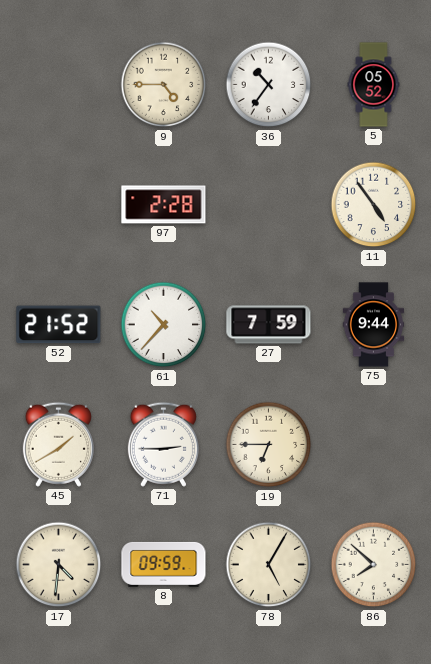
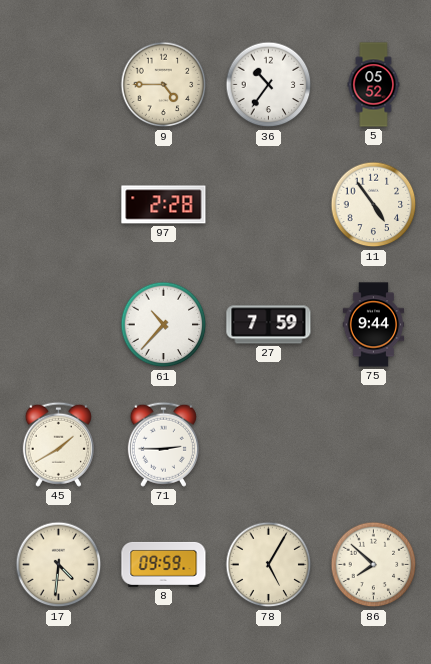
52: 21:52 -> none
19: 6:45 -> none
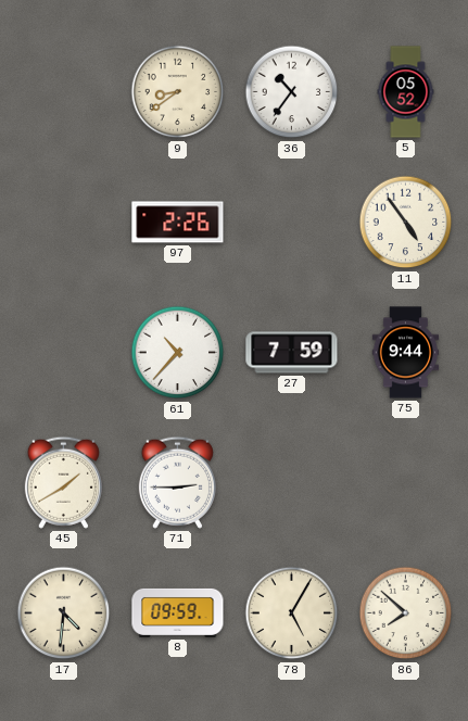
9: 4:45 -> 8:39
97: 2:28 -> 2:26
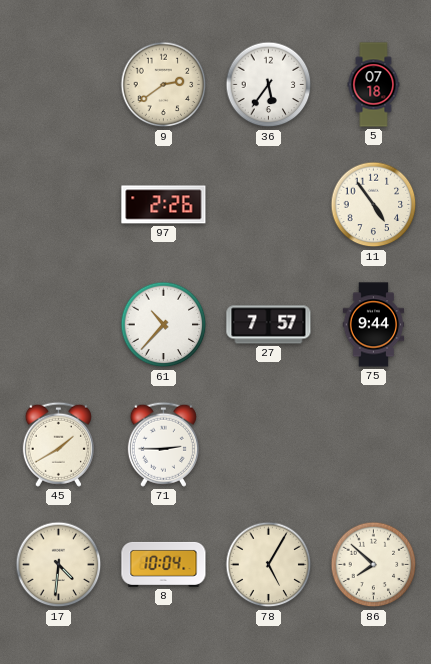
9: 8:39 -> 2:39
36: 10:36 -> 5:36
5: 05:52 -> 07:18
27: 7:59 -> 7:57
8: 09:59 -> 10:04
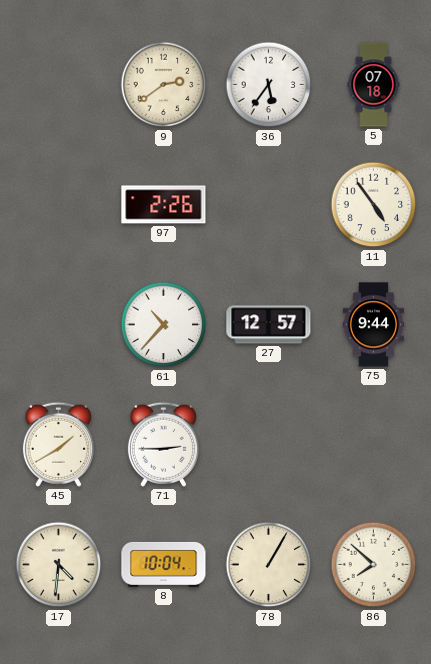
27: 7:57 -> 12:57
78: 5:05 -> 1:05
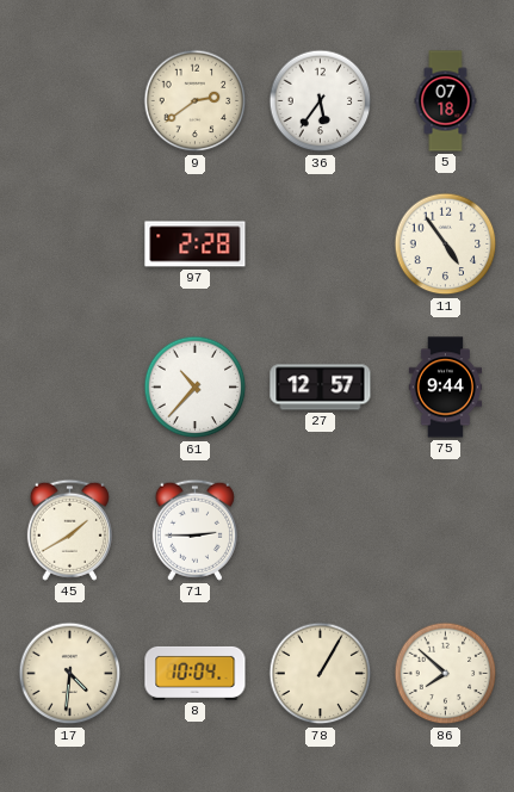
97: 2:26 -> 2:28
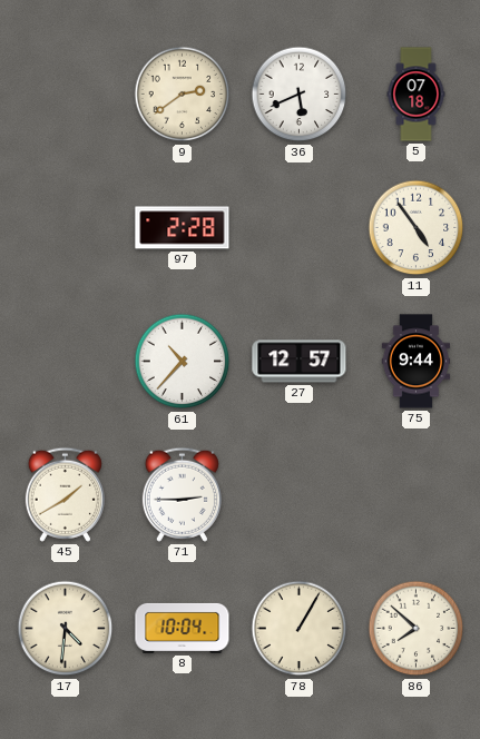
36: 5:36 -> 5:41
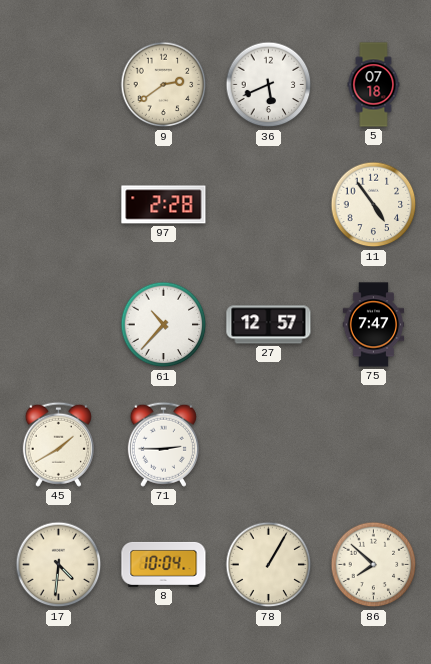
75: 9:44 -> 7:47
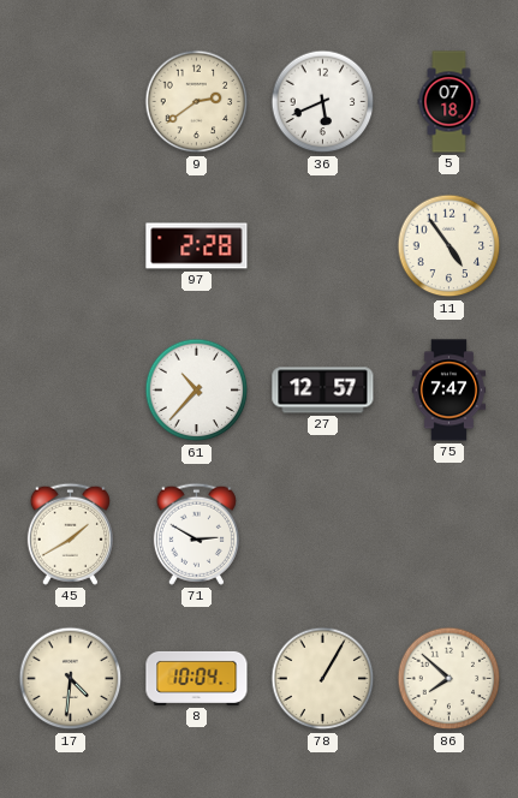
71: 2:45 -> 2:50
